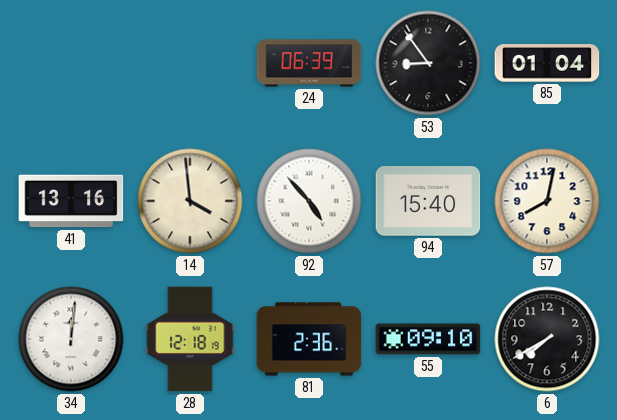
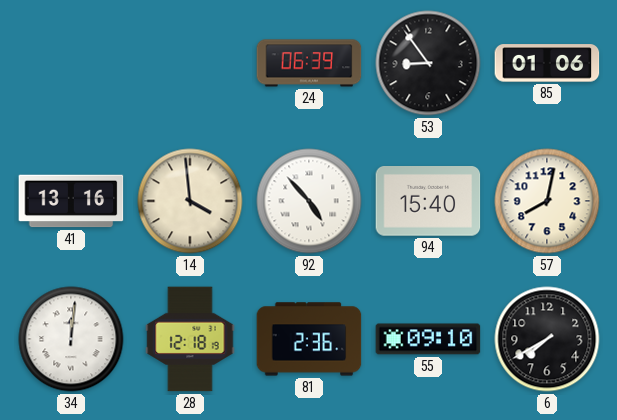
85: 01:04 -> 01:06
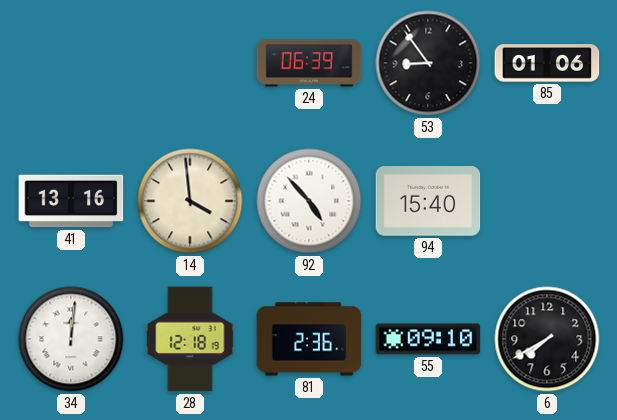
57: 8:02 -> none
